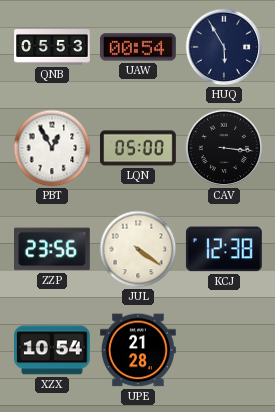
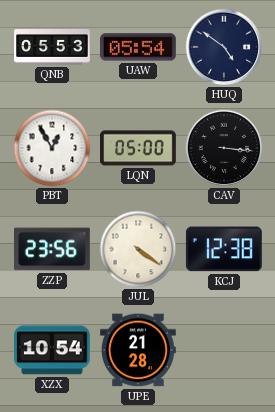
UAW: 00:54 -> 05:54
HUQ: 5:55 -> 4:51
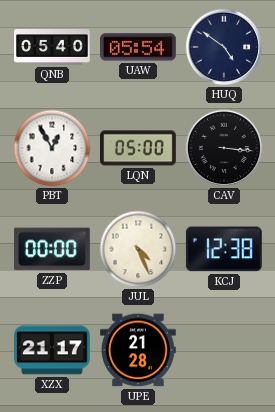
QNB: 05:53 -> 05:40
ZZP: 23:56 -> 00:00
JUL: 4:21 -> 4:26
XZX: 10:54 -> 21:17
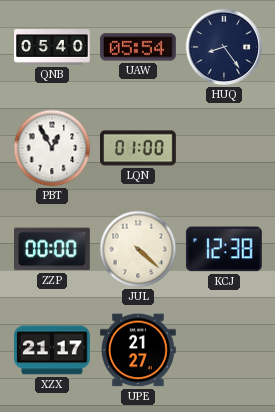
HUQ: 4:51 -> 8:24
LQN: 05:00 -> 01:00
CAV: 3:16 -> none
JUL: 4:26 -> 4:22
UPE: 21:28 -> 21:27
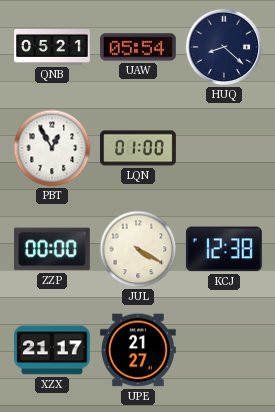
QNB: 05:40 -> 05:21
HUQ: 8:24 -> 8:22
JUL: 4:22 -> 4:20
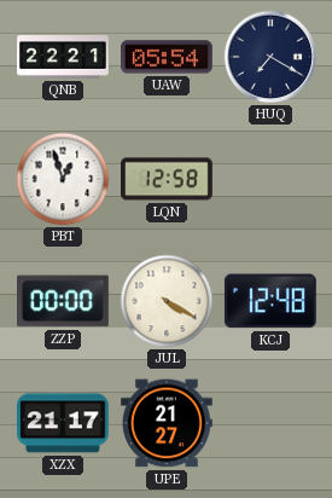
QNB: 05:21 -> 22:21
HUQ: 8:22 -> 7:20
PBT: 12:55 -> 12:57
LQN: 01:00 -> 12:58
KCJ: 12:38 -> 12:48
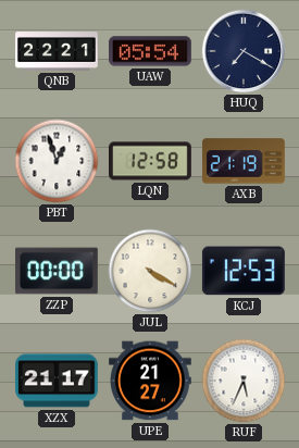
AXB: none -> 21:19
KCJ: 12:48 -> 12:53
RUF: none -> 5:34
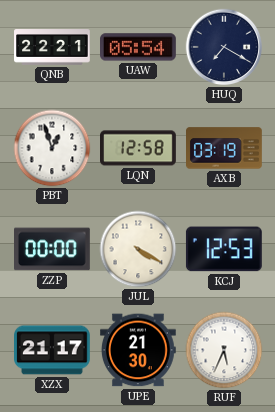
AXB: 21:19 -> 03:19
UPE: 21:27 -> 21:30
